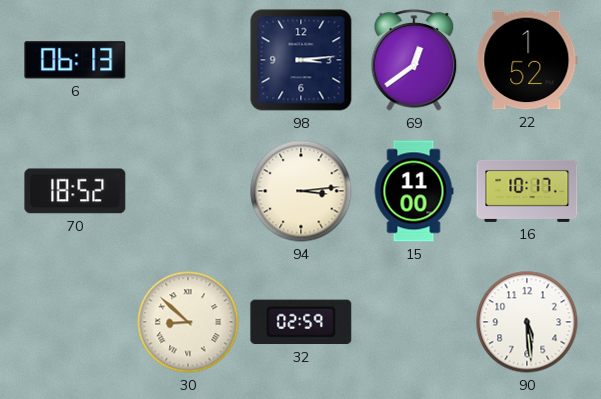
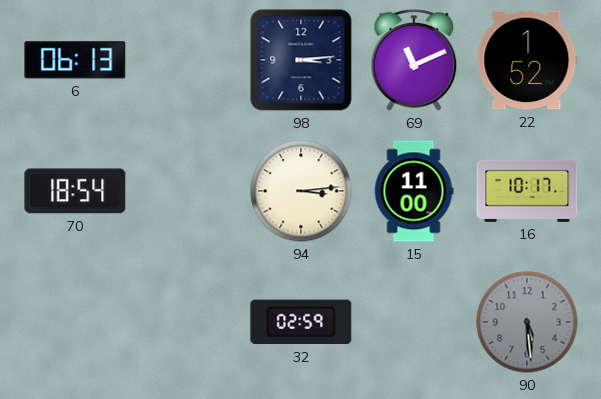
69: 12:39 -> 11:11
70: 18:52 -> 18:54
30: 8:52 -> none
90 dial: white -> grey
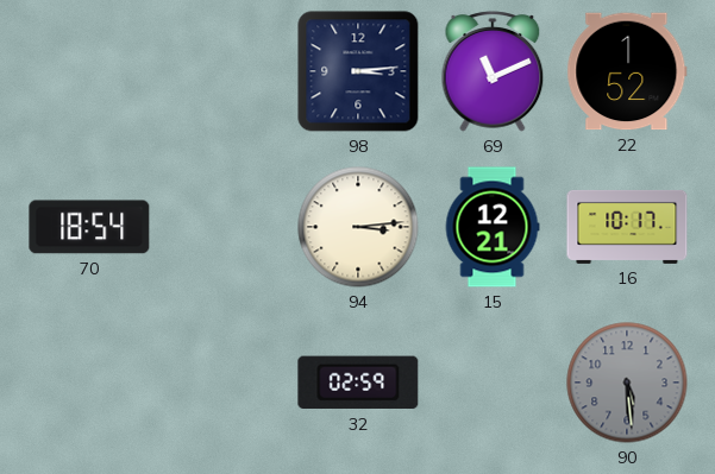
6: 06:13 -> none
15: 11:00 -> 12:21
